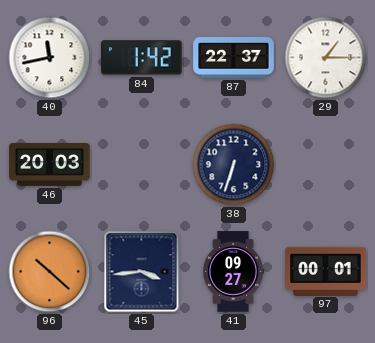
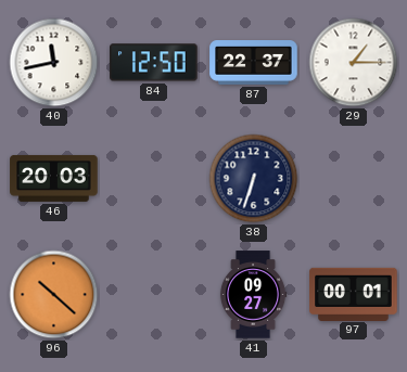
84: 1:42 -> 12:50
45: 3:44 -> none
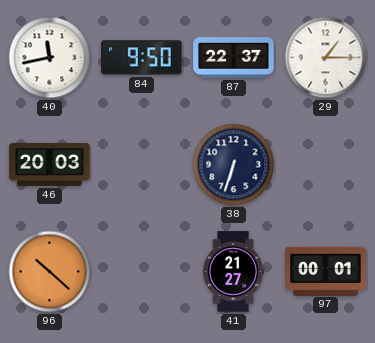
84: 12:50 -> 9:50
41: 09:27 -> 21:27
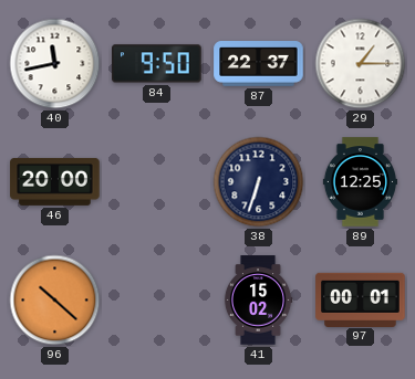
46: 20:03 -> 20:00
89: none -> 12:25
41: 21:27 -> 15:02
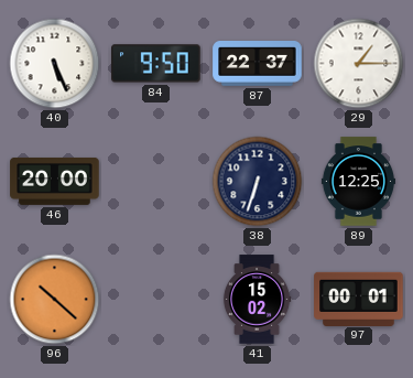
40: 11:43 -> 5:26
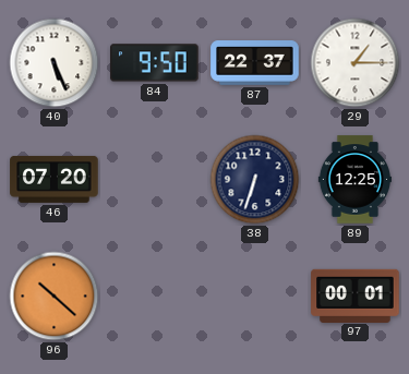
46: 20:00 -> 07:20
41: 15:02 -> none
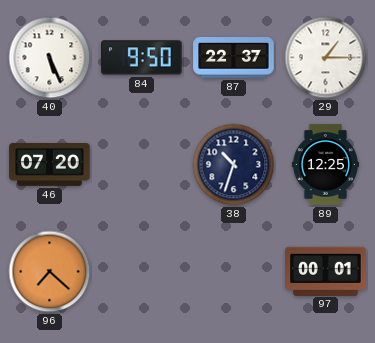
38: 6:33 -> 10:33
96: 10:22 -> 7:22
